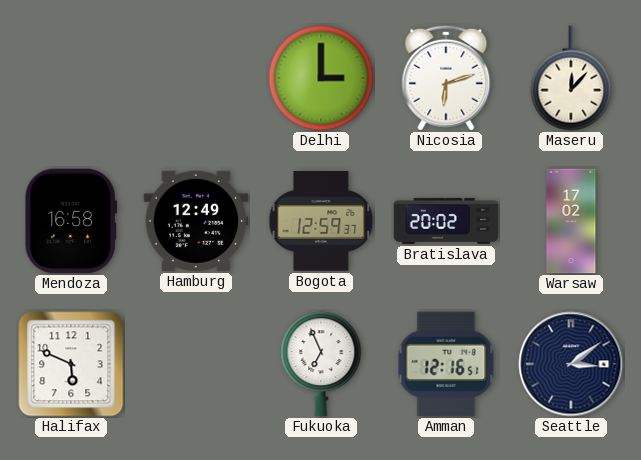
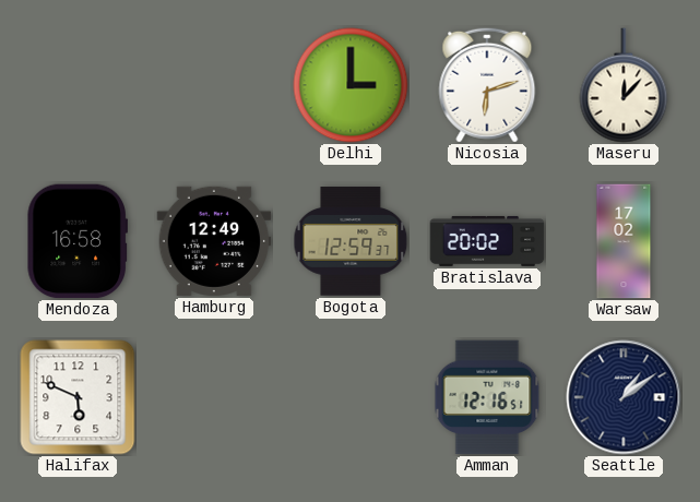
Fukuoka: 6:56 -> none
Seattle: 3:09 -> 1:09
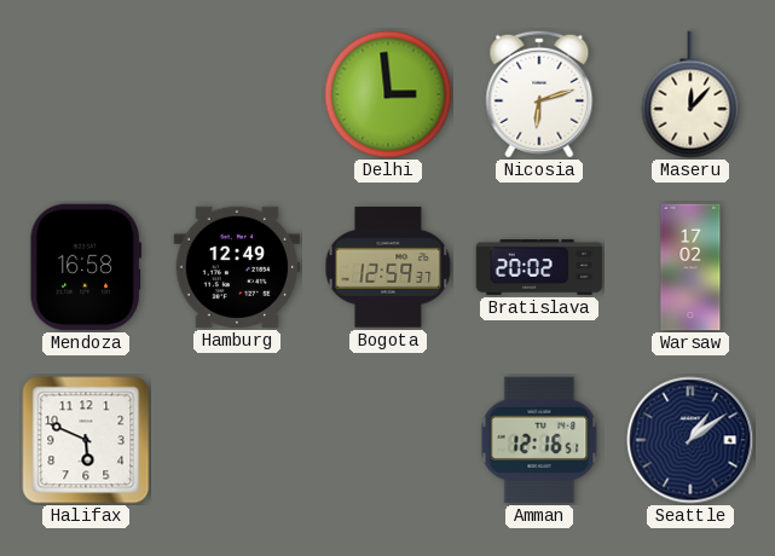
Delhi: 3:00 -> 2:59
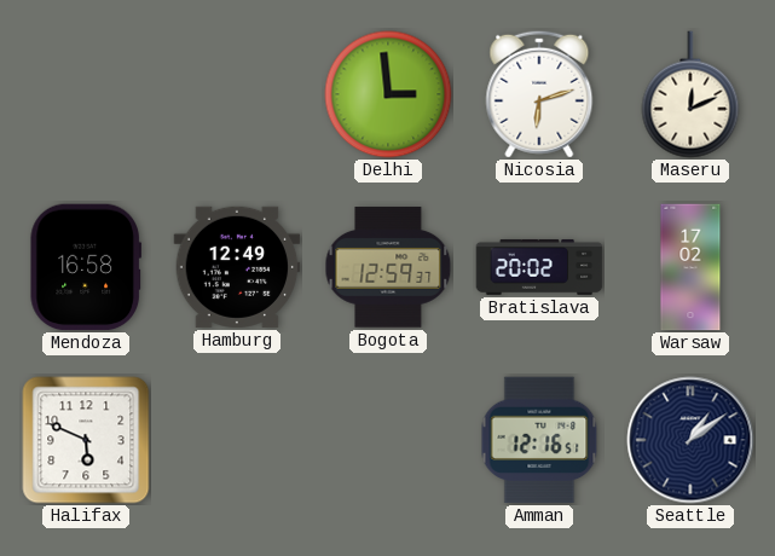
Maseru: 12:07 -> 12:11
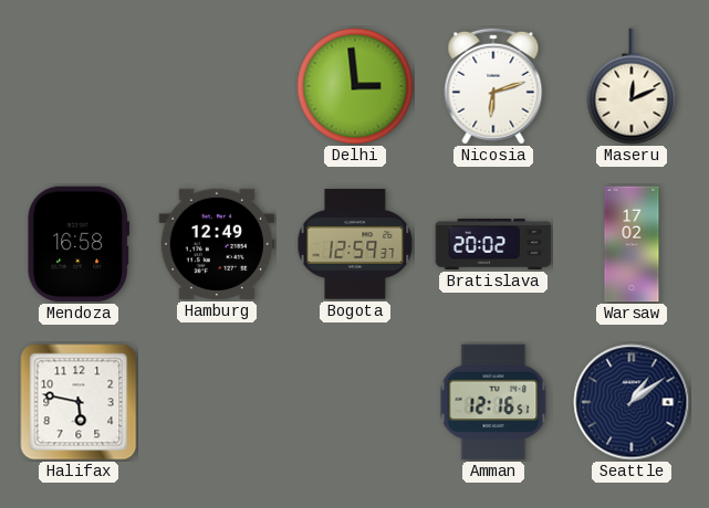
Halifax: 5:49 -> 5:47
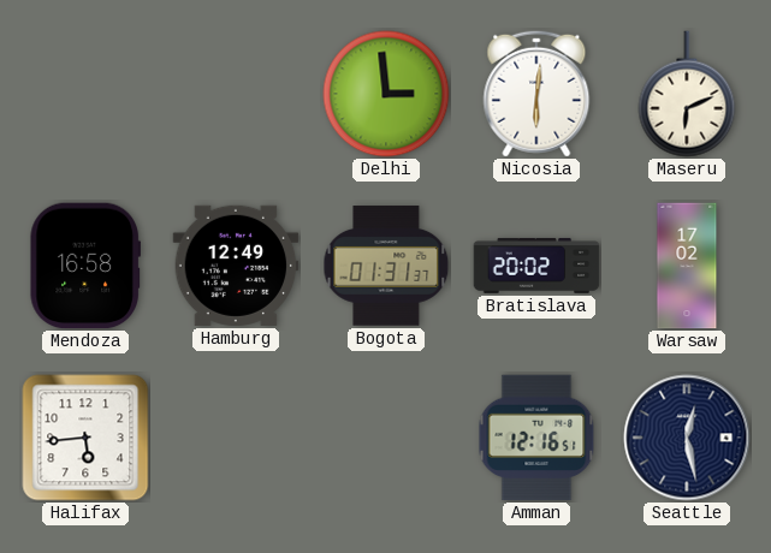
Nicosia: 6:12 -> 6:01
Maseru: 12:11 -> 6:11
Bogota: 12:59 -> 01:31
Halifax: 5:47 -> 5:44
Seattle: 1:09 -> 12:28
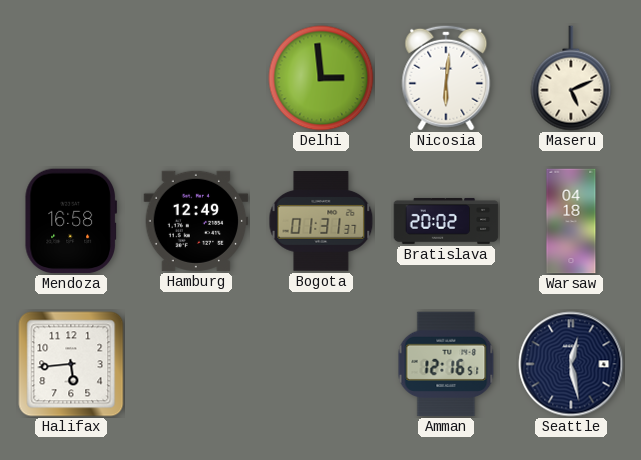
Maseru: 6:11 -> 5:11
Warsaw: 17:02 -> 04:18
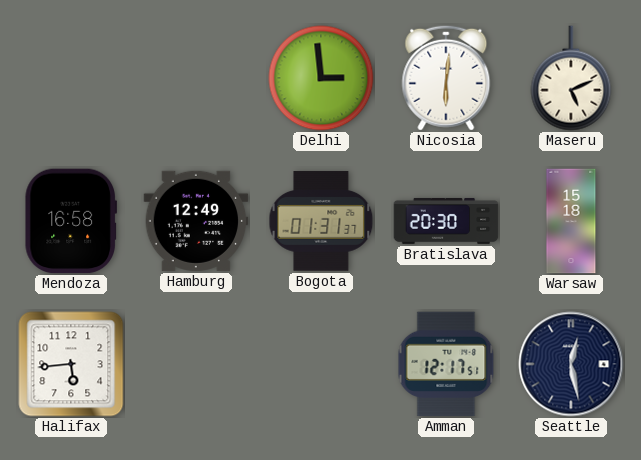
Bratislava: 20:02 -> 20:30
Warsaw: 04:18 -> 15:18
Amman: 12:16 -> 12:17
